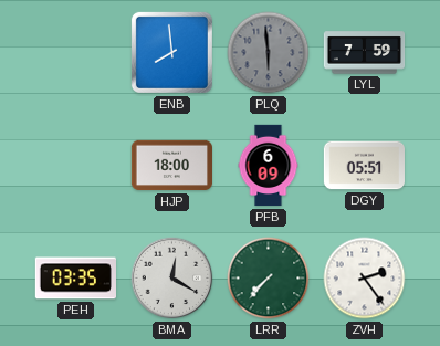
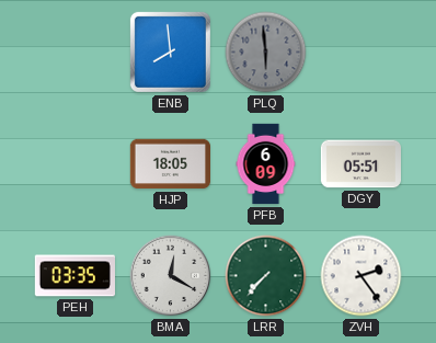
LYL: 7:59 -> none
HJP: 18:00 -> 18:05
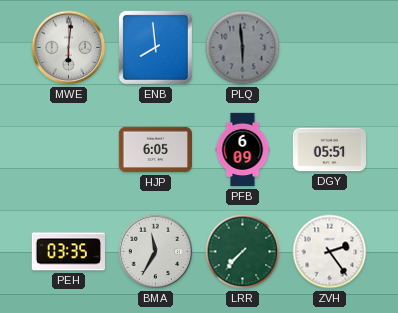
MWE: none -> 6:01
HJP: 18:05 -> 6:05
BMA: 12:20 -> 11:35
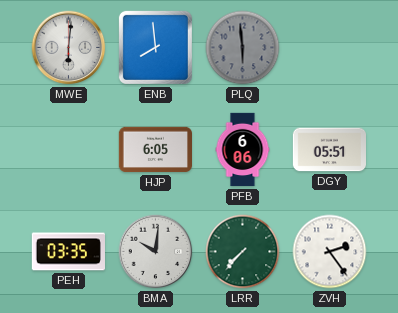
PFB: 6:09 -> 6:06
BMA: 11:35 -> 10:01
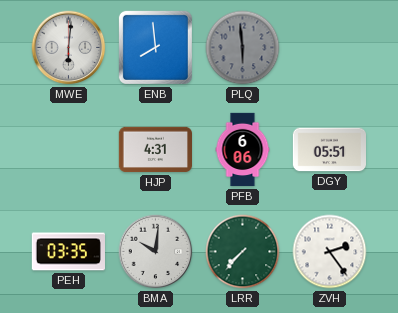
HJP: 6:05 -> 4:31
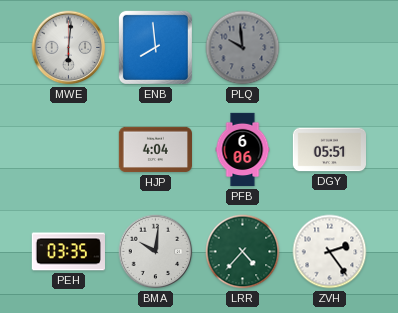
PLQ: 5:59 -> 9:59
HJP: 4:31 -> 4:04
LRR: 7:37 -> 4:37
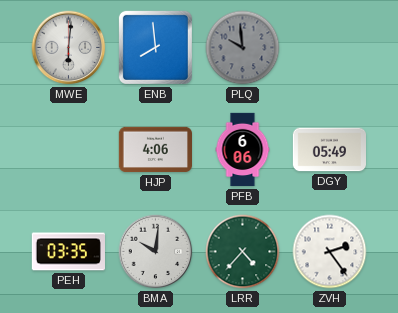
HJP: 4:04 -> 4:06
DGY: 05:51 -> 05:49
